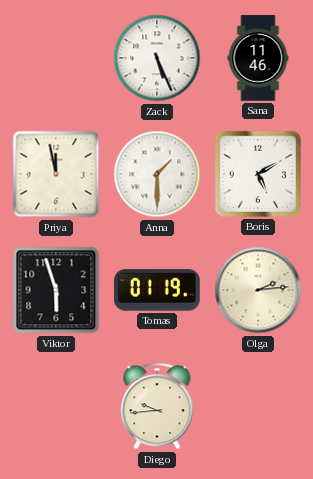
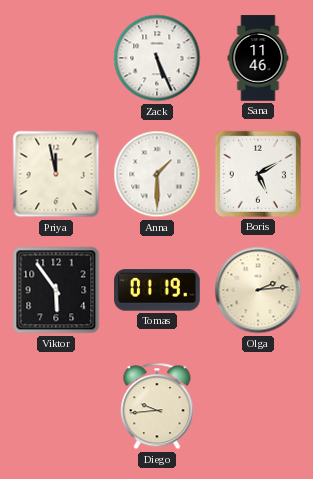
Viktor: 5:57 -> 5:54
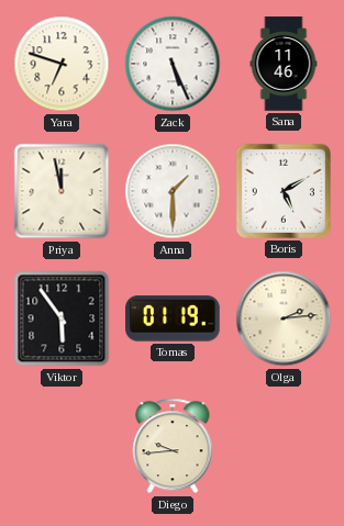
Yara: none -> 6:48
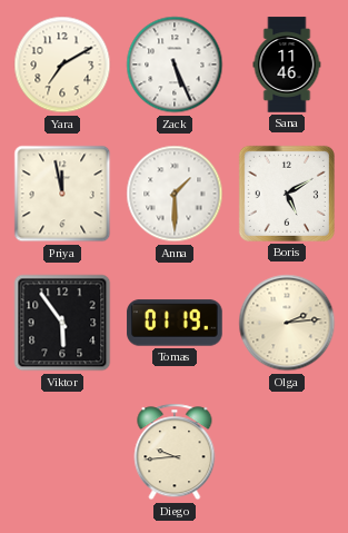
Yara: 6:48 -> 7:10
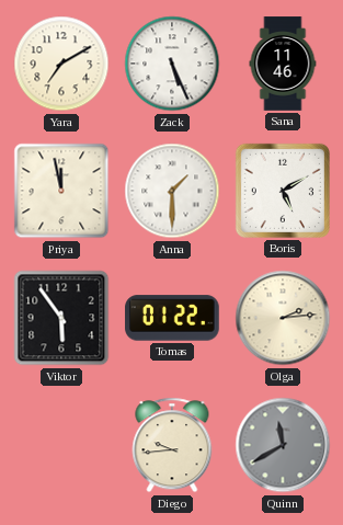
Tomas: 01:19 -> 01:22
Quinn: none -> 11:40
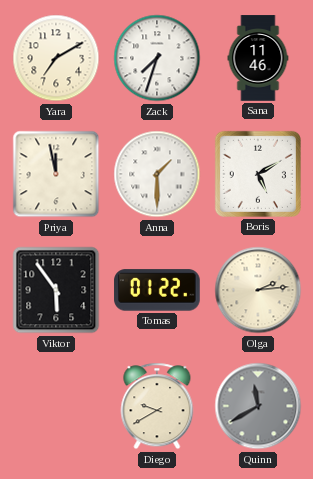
Zack: 5:26 -> 7:33
Diego: 9:44 -> 9:40
